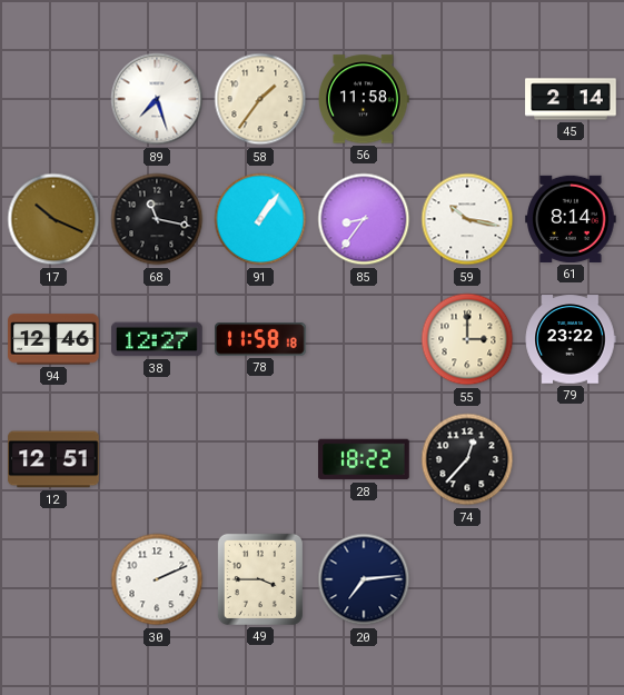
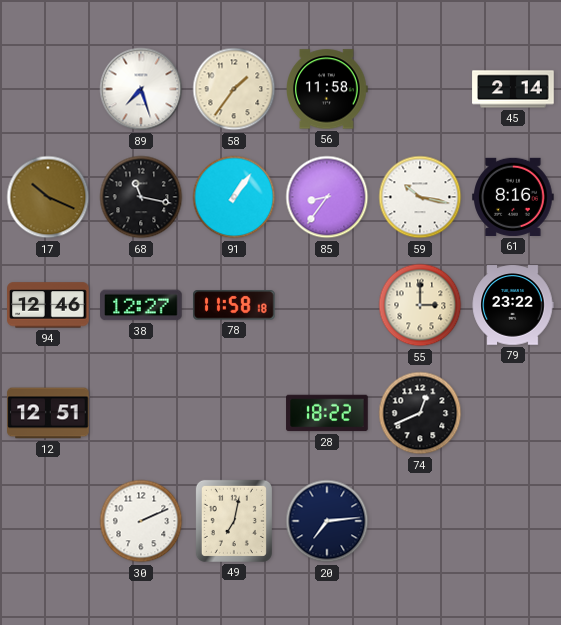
61: 8:14 -> 8:16
74: 12:37 -> 12:41
49: 3:45 -> 7:02
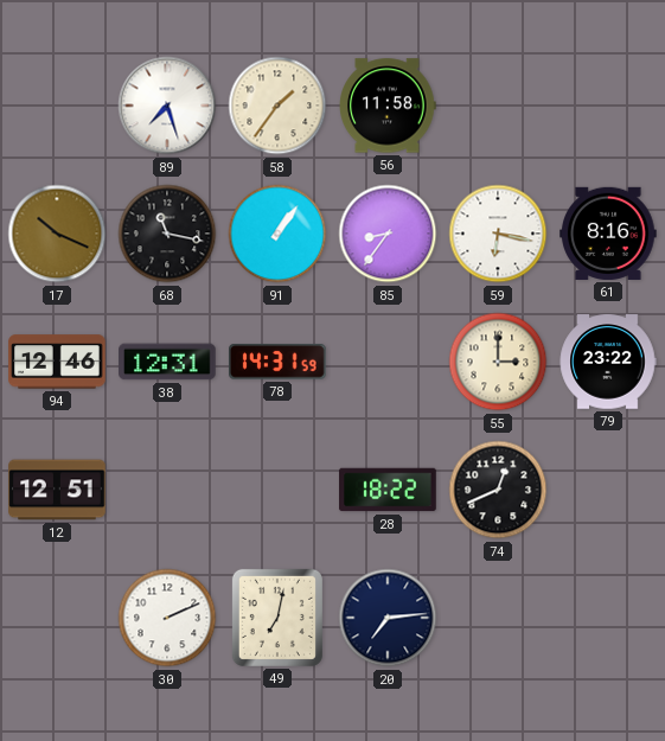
45: 2:14 -> none
59: 10:17 -> 6:17
38: 12:27 -> 12:31
78: 11:58 -> 14:31
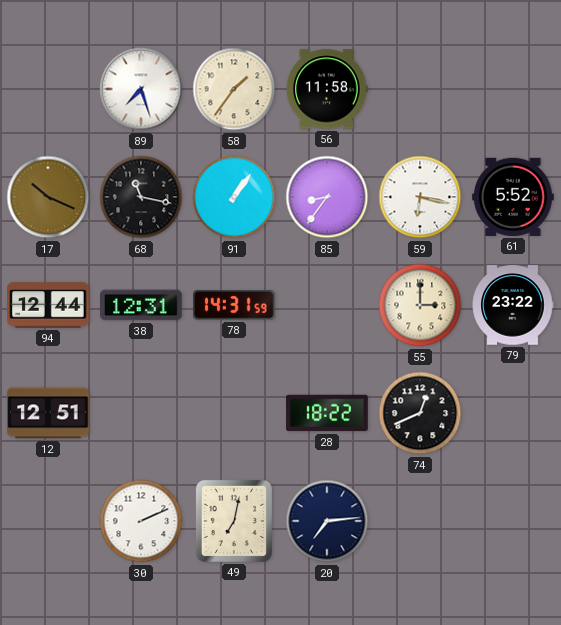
61: 8:16 -> 5:52
94: 12:46 -> 12:44
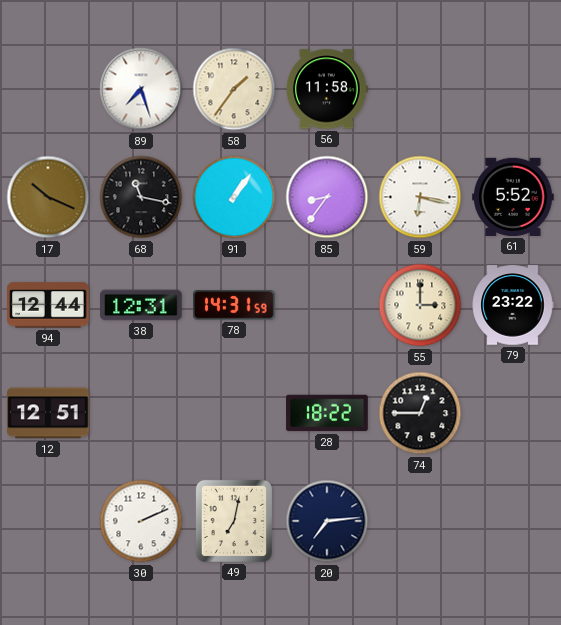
74: 12:41 -> 12:45
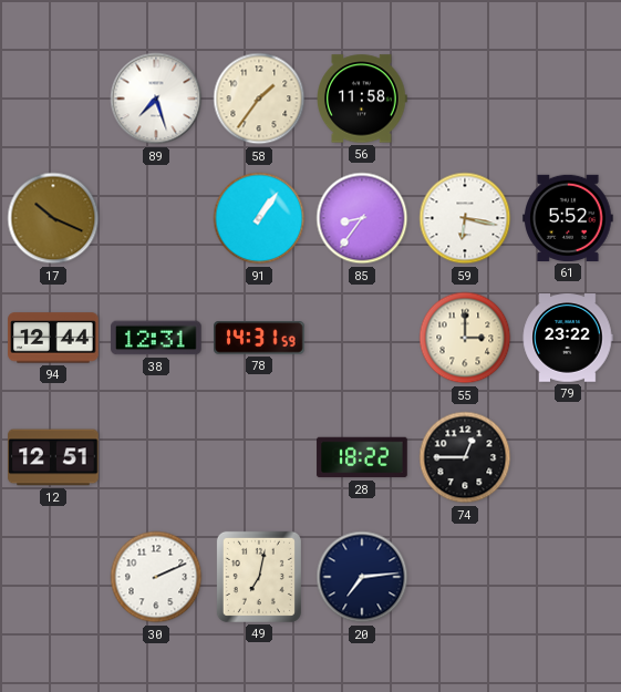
68: 11:17 -> none
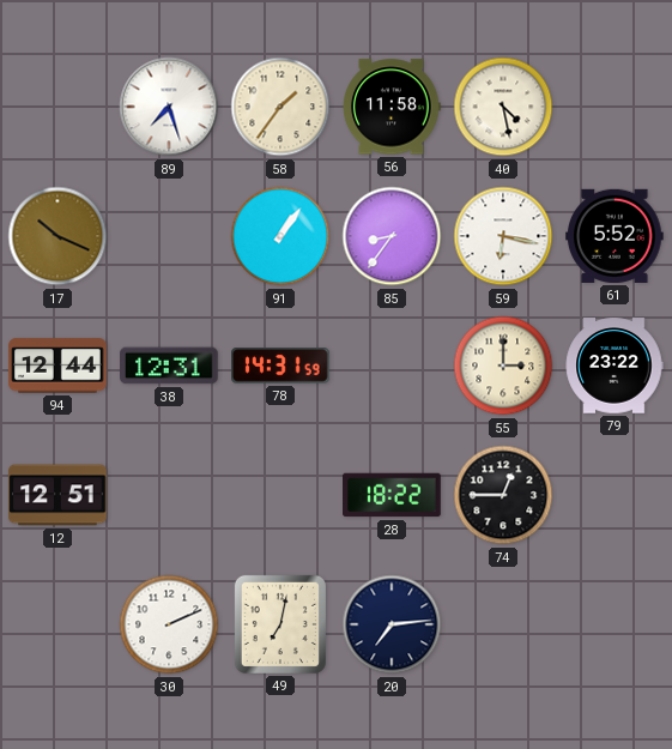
40: none -> 4:28
